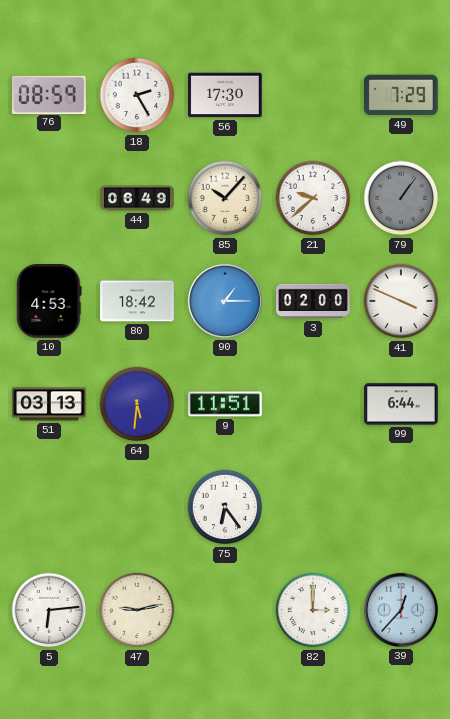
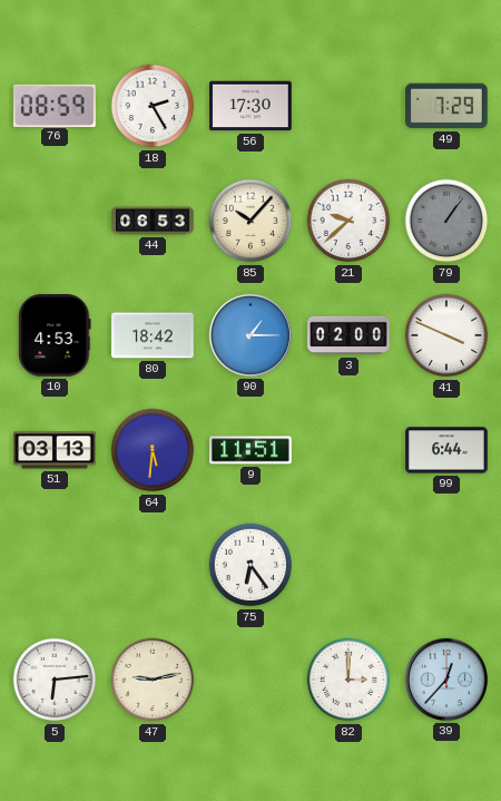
44: 06:49 -> 06:53
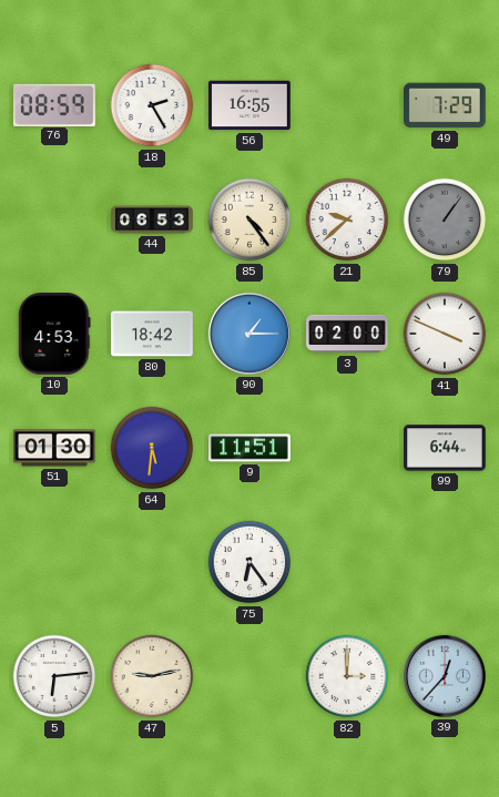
56: 17:30 -> 16:55
85: 10:07 -> 4:24
51: 03:13 -> 01:30
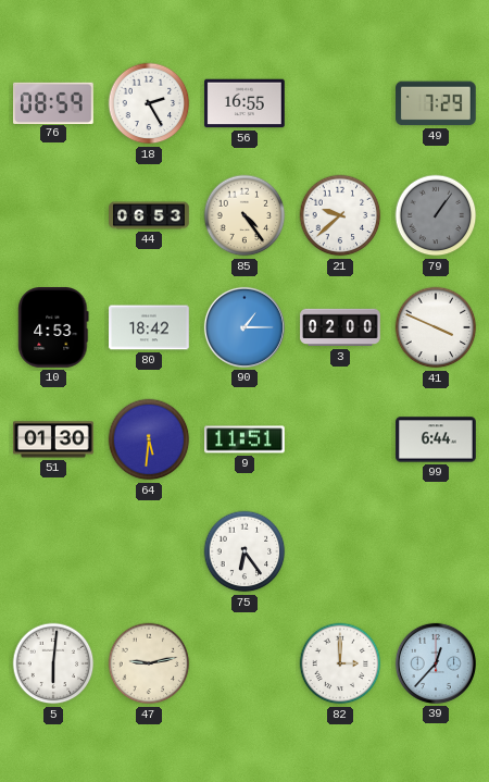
5: 6:14 -> 6:01
